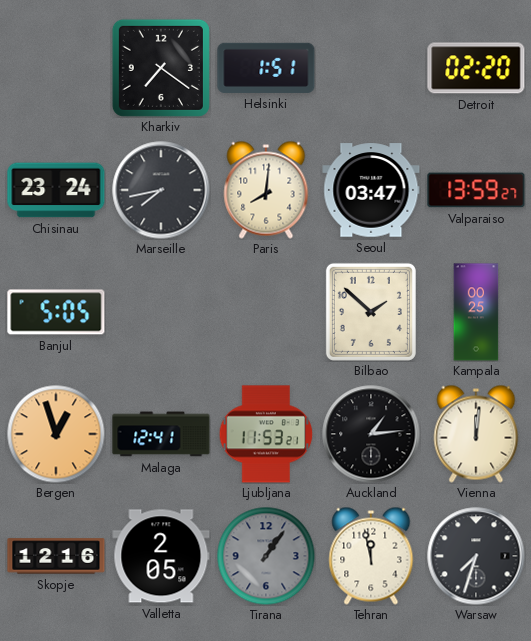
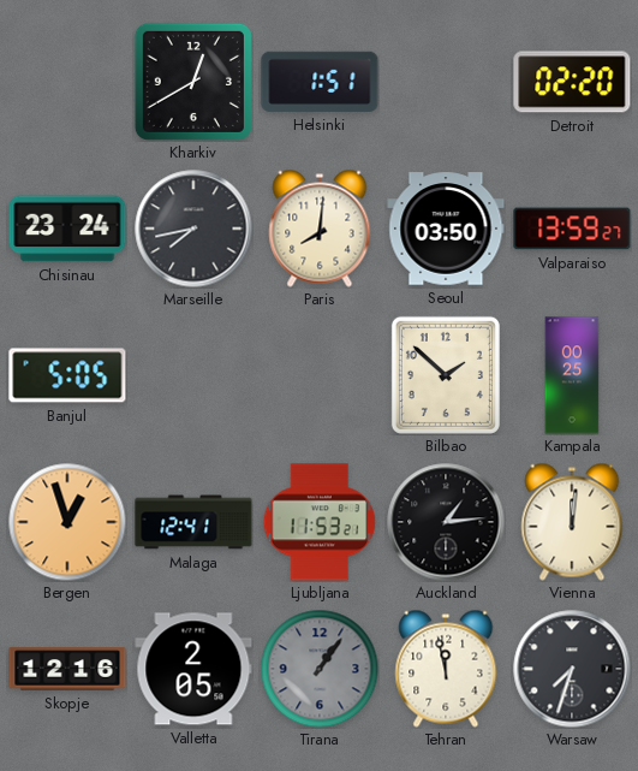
Kharkiv: 7:21 -> 12:40
Seoul: 03:47 -> 03:50
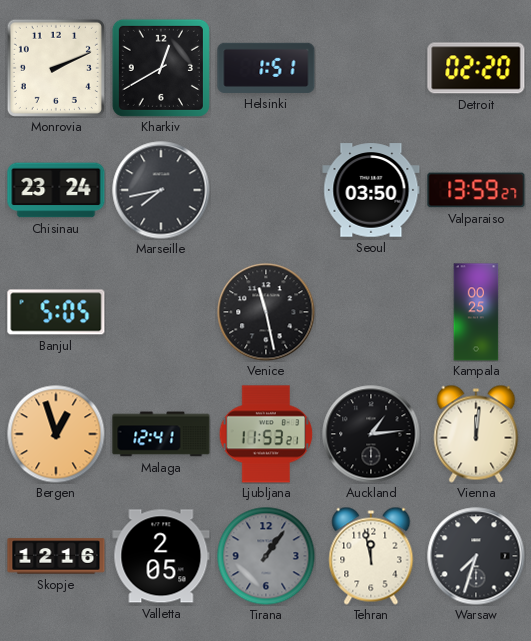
Monrovia: none -> 2:11
Paris: 8:01 -> none
Venice: none -> 11:28
Bilbao: 1:52 -> none
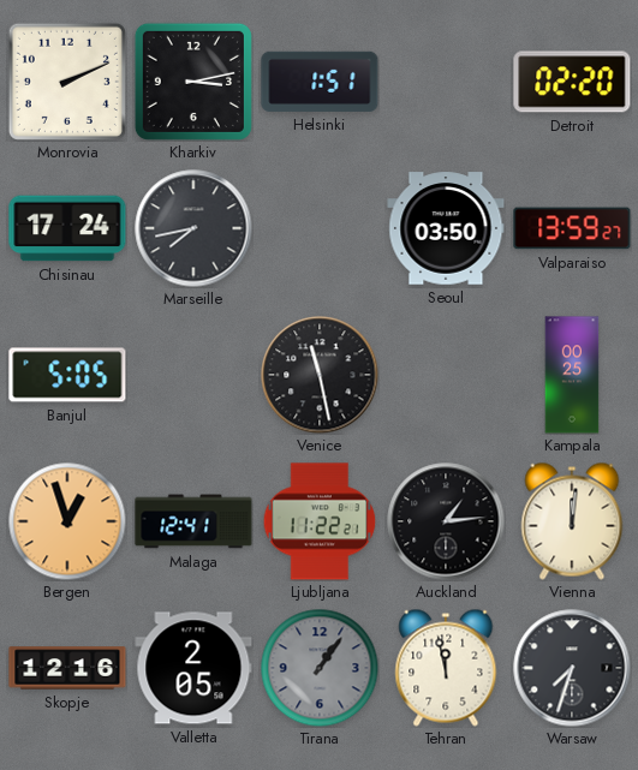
Kharkiv: 12:40 -> 3:13
Chisinau: 23:24 -> 17:24
Ljubljana: 11:53 -> 11:22
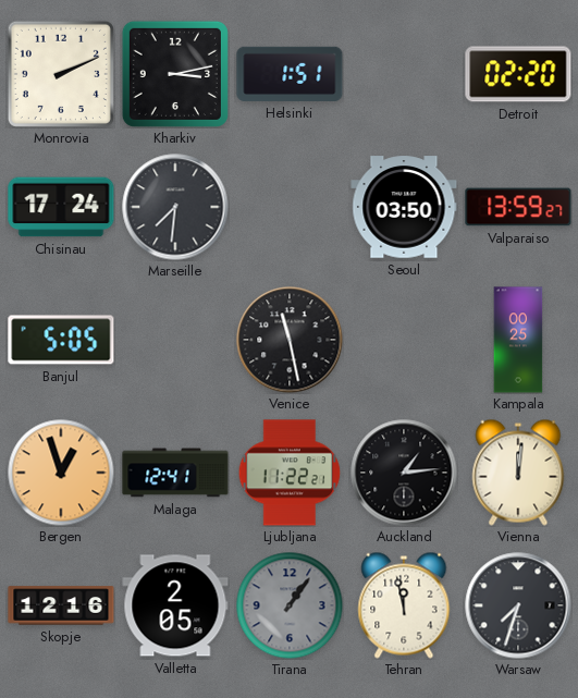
Marseille: 7:43 -> 7:31
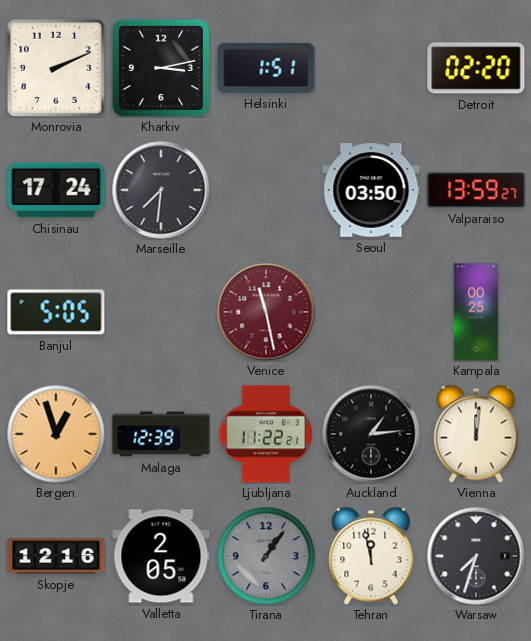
Venice dial: black -> burgundy
Malaga: 12:41 -> 12:39
